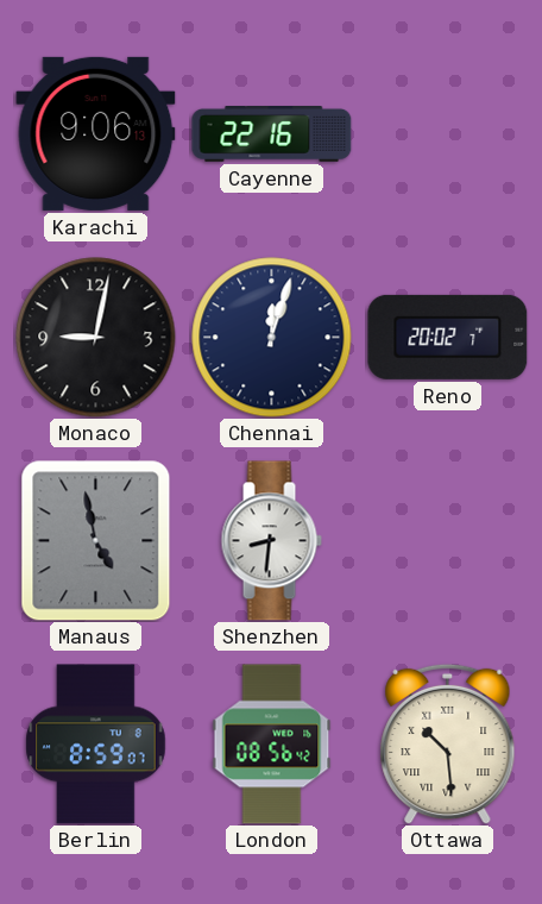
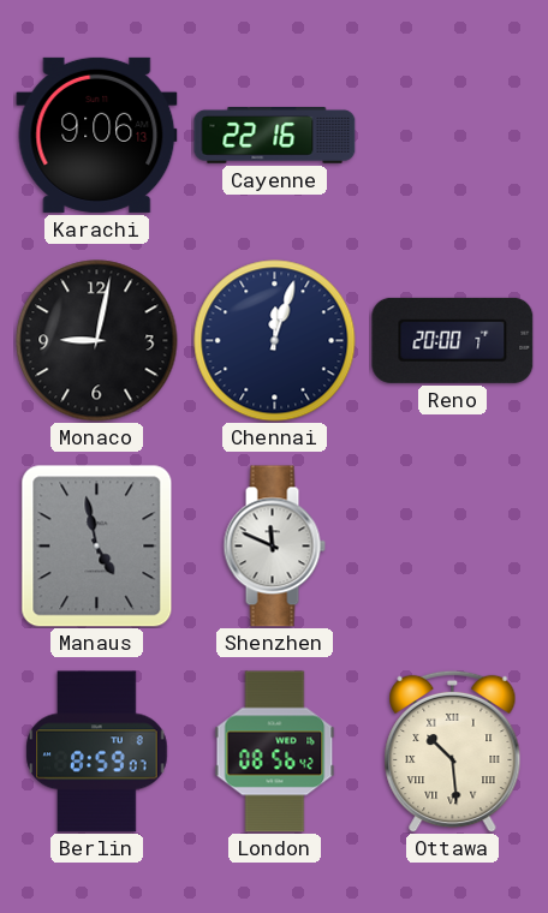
Reno: 20:02 -> 20:00
Shenzhen: 8:31 -> 11:49
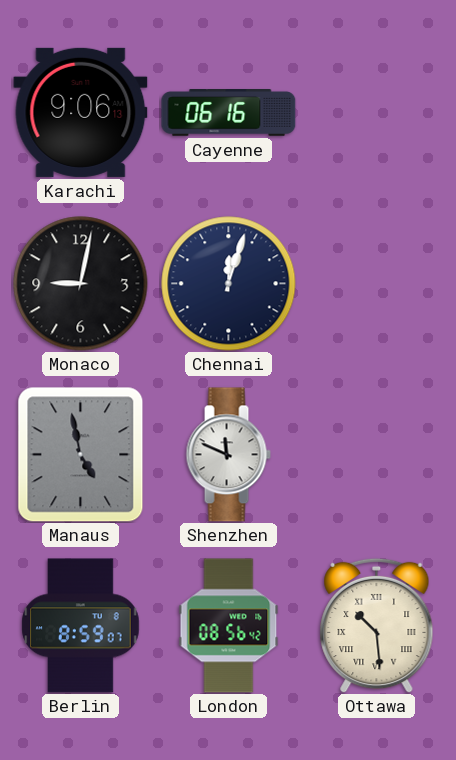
Cayenne: 22:16 -> 06:16
Reno: 20:00 -> none
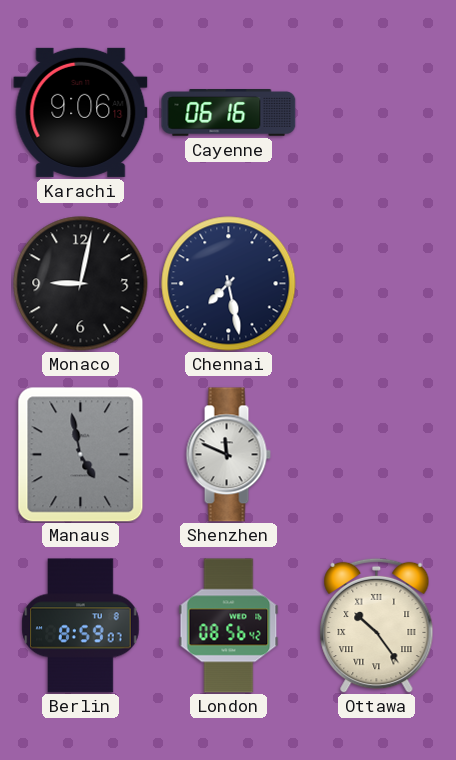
Chennai: 12:03 -> 7:28
Ottawa: 10:29 -> 10:24
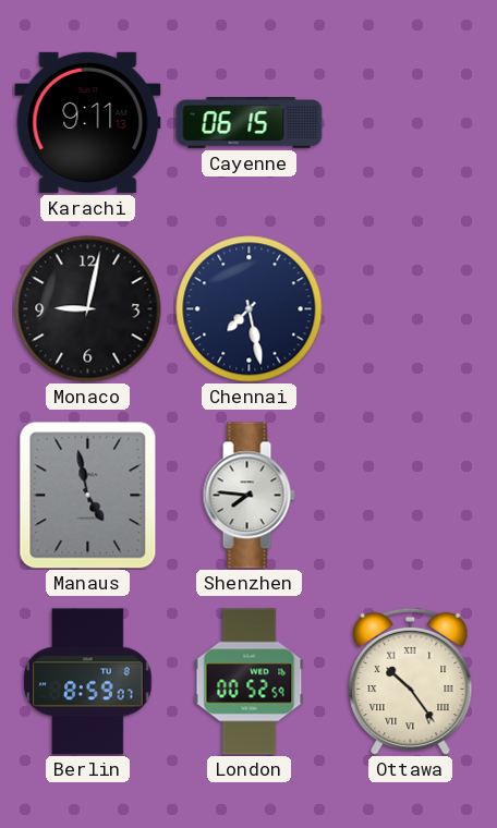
Karachi: 9:06 -> 9:11
Cayenne: 06:16 -> 06:15
Shenzhen: 11:49 -> 7:46
London: 08:56 -> 00:52
